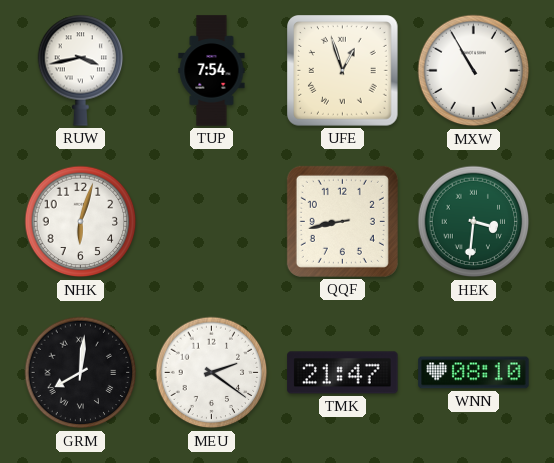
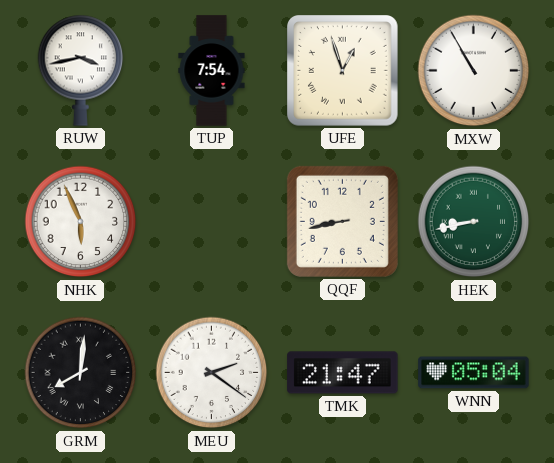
NHK: 6:03 -> 5:56
HEK: 3:31 -> 8:43
WNN: 08:10 -> 05:04
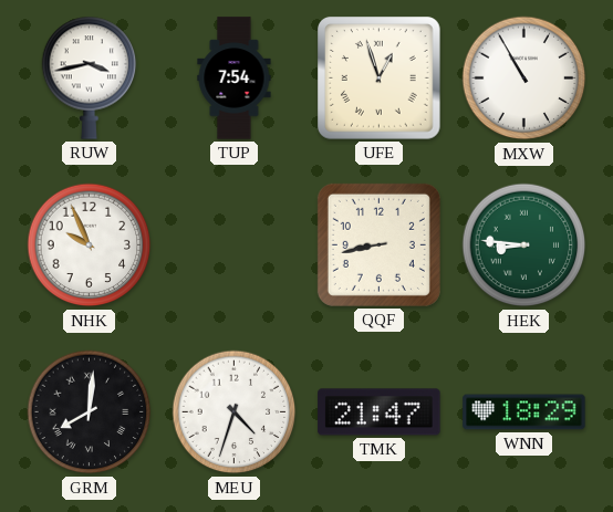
NHK: 5:56 -> 9:56
HEK: 8:43 -> 8:46
MEU: 2:21 -> 4:33
WNN: 05:04 -> 18:29
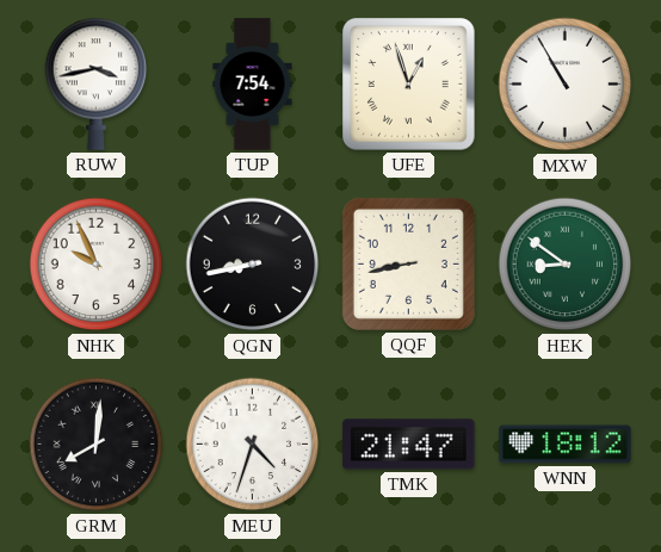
QGN: none -> 8:43
HEK: 8:46 -> 8:51
WNN: 18:29 -> 18:12
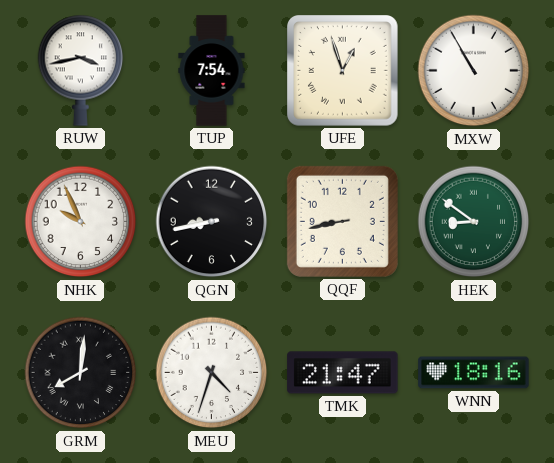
WNN: 18:12 -> 18:16
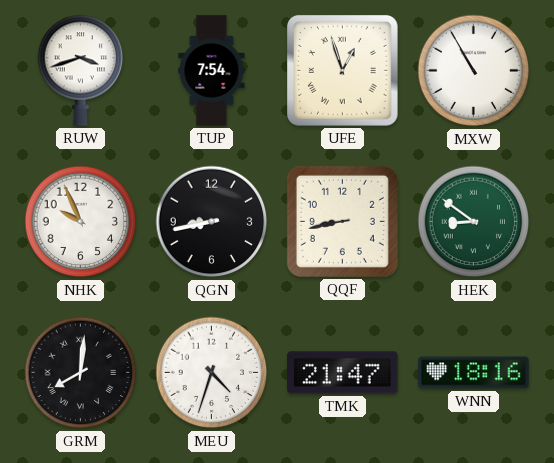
RUW: 3:43 -> 3:42
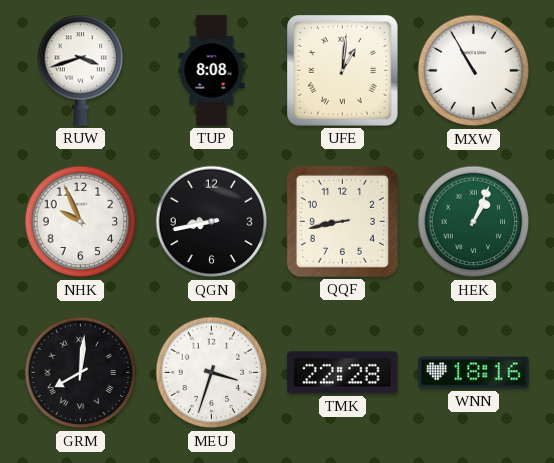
TUP: 7:54 -> 8:08
UFE: 12:57 -> 1:01
HEK: 8:51 -> 1:04
MEU: 4:33 -> 3:33
TMK: 21:47 -> 22:28
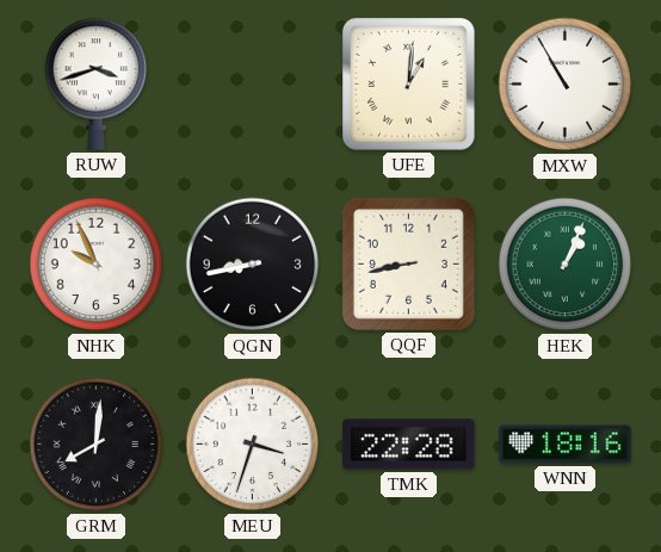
TUP: 8:08 -> none
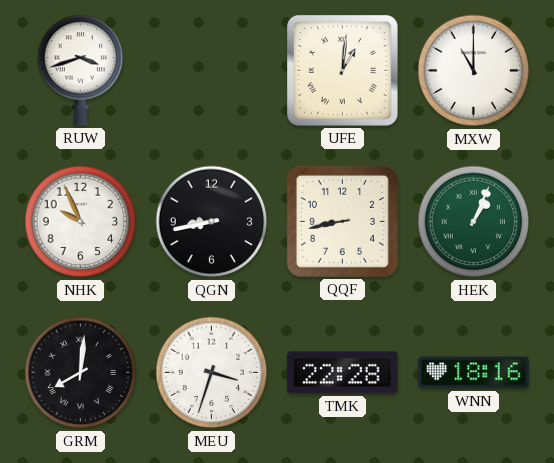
MXW: 10:55 -> 11:00
